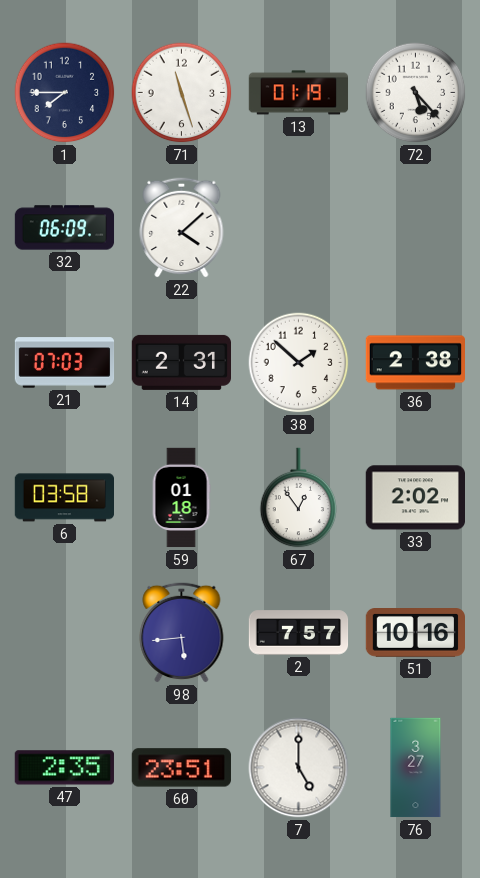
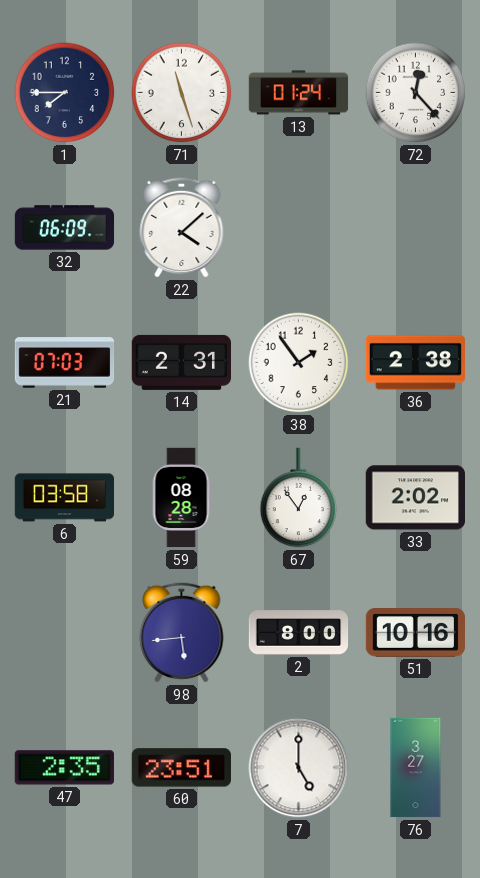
13: 01:19 -> 01:24
72: 5:23 -> 12:23
38: 1:52 -> 1:54
59: 01:18 -> 08:28
2: 7:57 -> 8:00
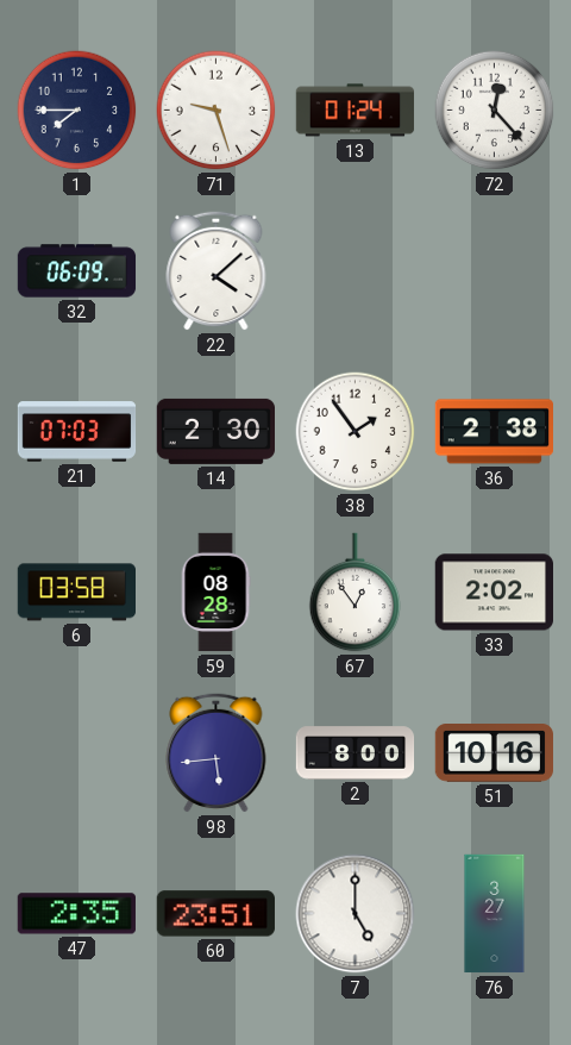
71: 11:27 -> 9:27
14: 2:31 -> 2:30
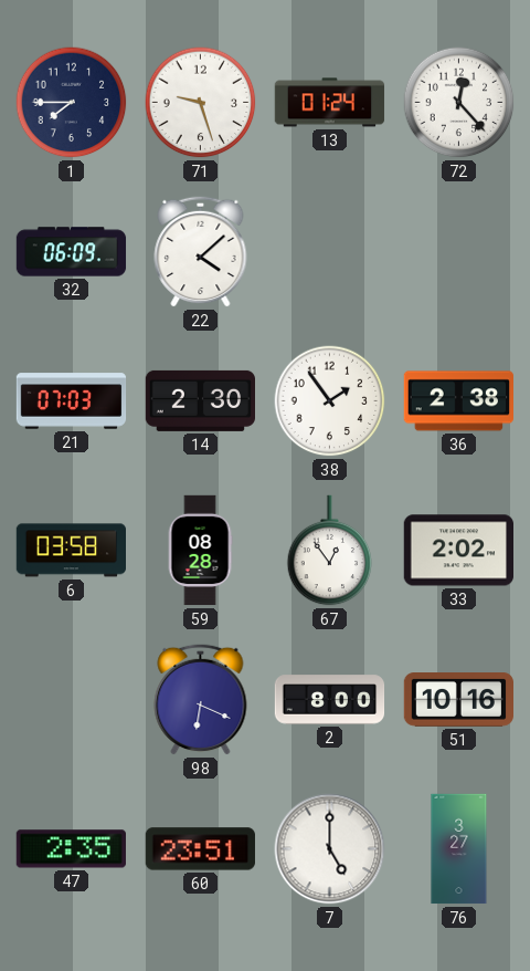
98: 5:44 -> 6:19
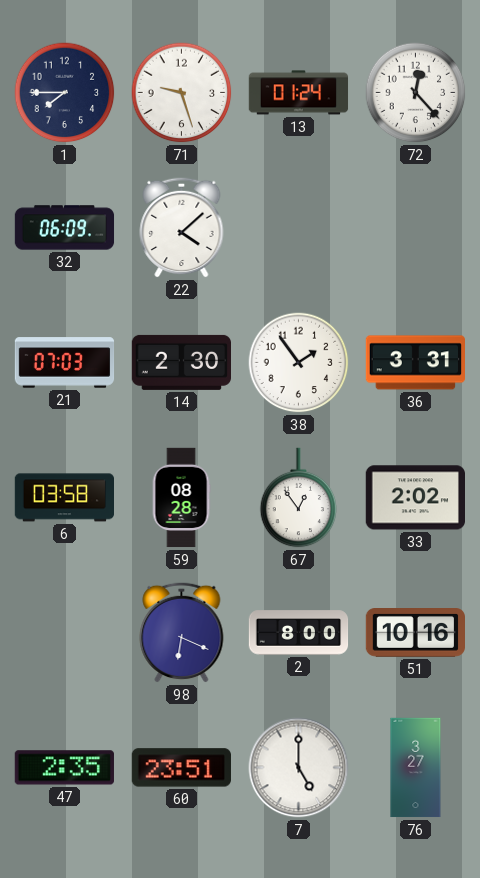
36: 2:38 -> 3:31
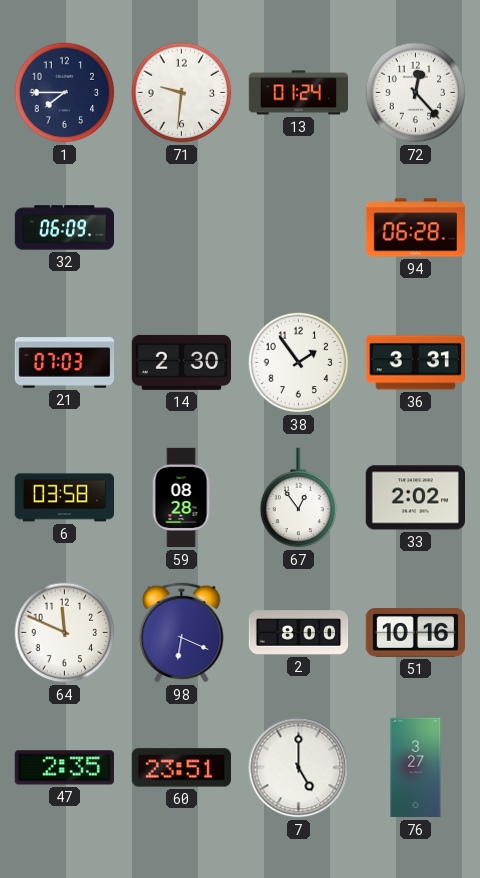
71: 9:27 -> 9:31
22: 4:08 -> none
94: none -> 06:28
64: none -> 11:49
